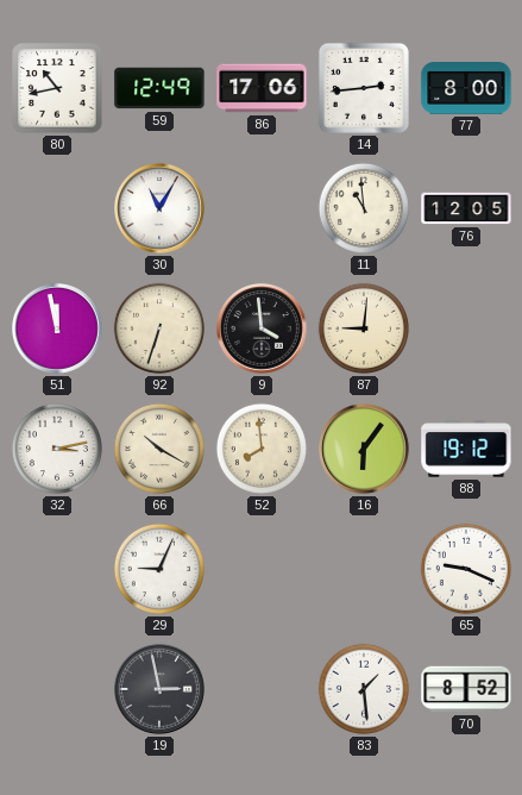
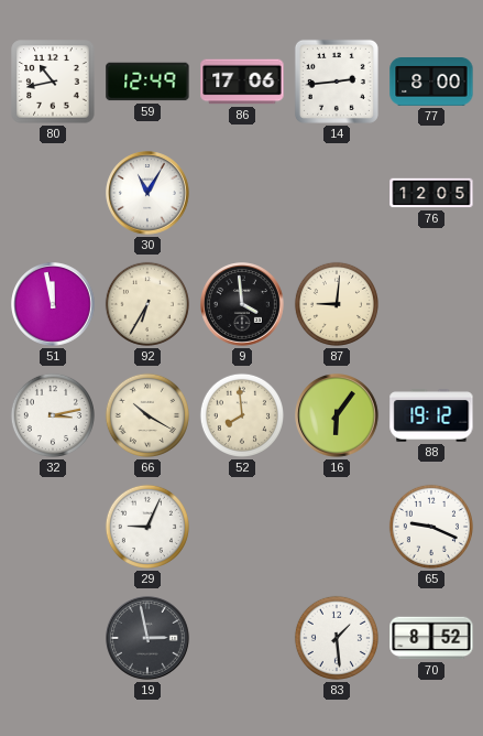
11: 10:59 -> none
92: 6:33 -> 6:35
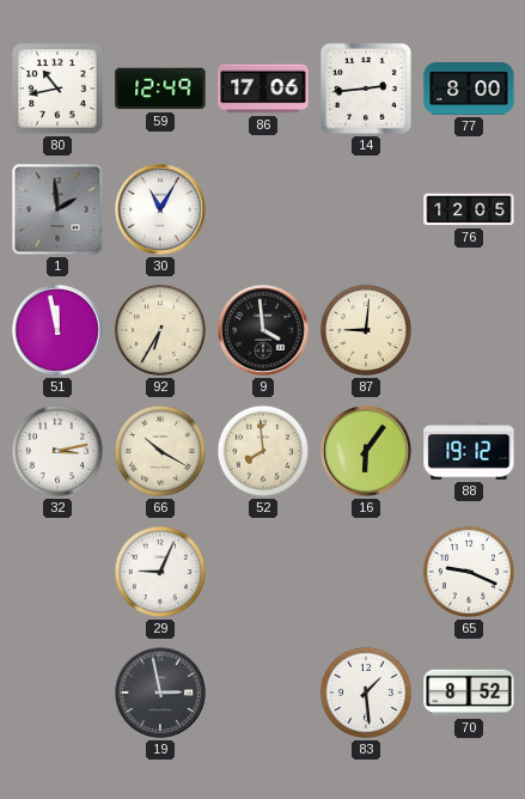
1: none -> 1:59
